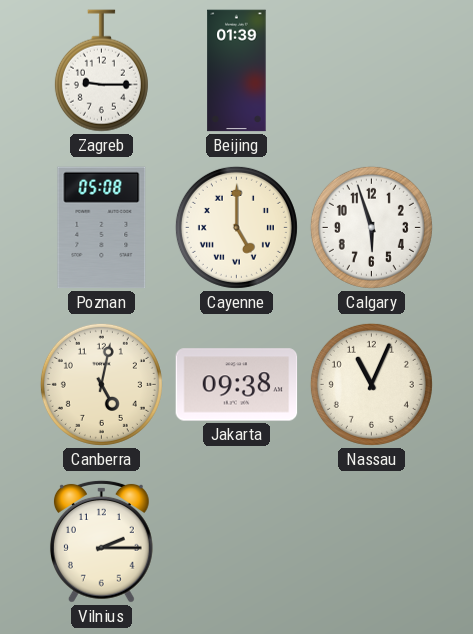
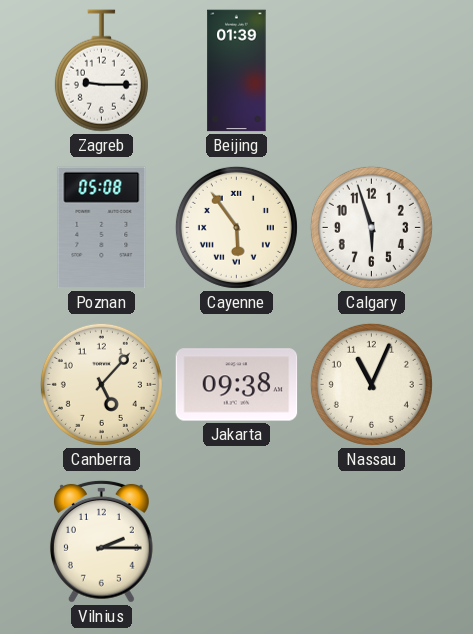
Cayenne: 5:00 -> 5:54
Canberra: 5:02 -> 5:07
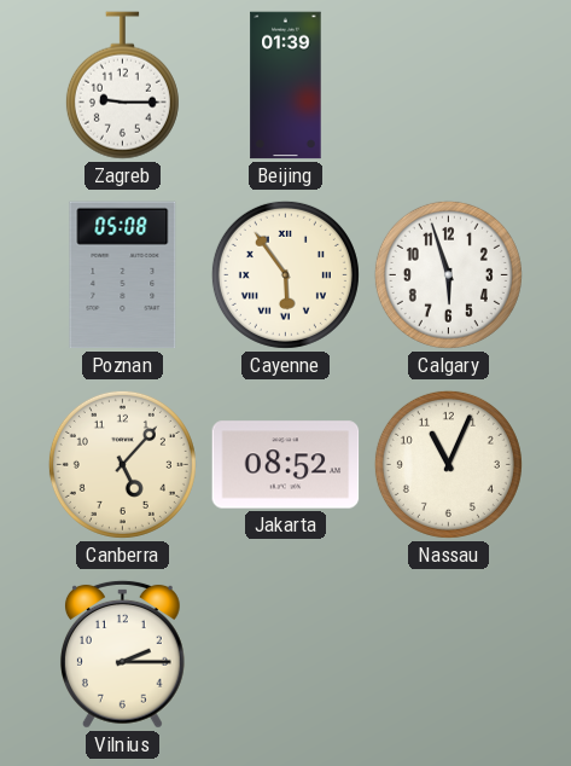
Jakarta: 09:38 -> 08:52
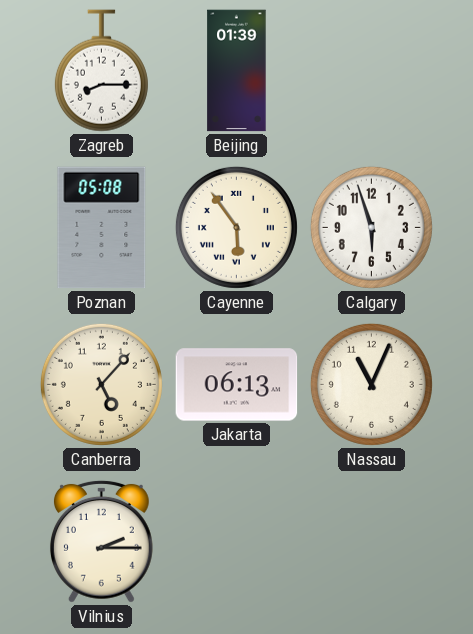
Zagreb: 9:15 -> 8:15
Jakarta: 08:52 -> 06:13
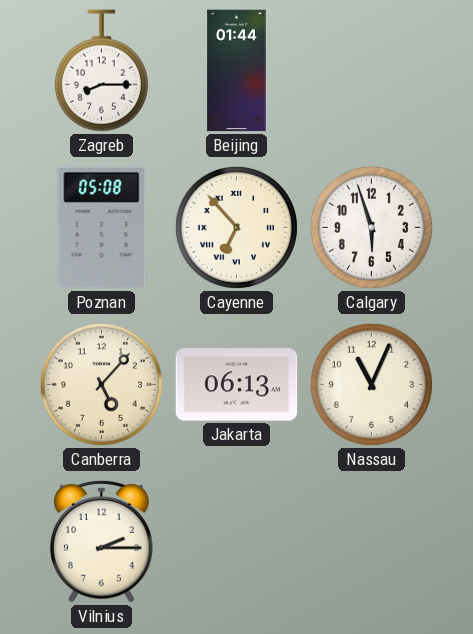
Beijing: 01:39 -> 01:44
Cayenne: 5:54 -> 6:53
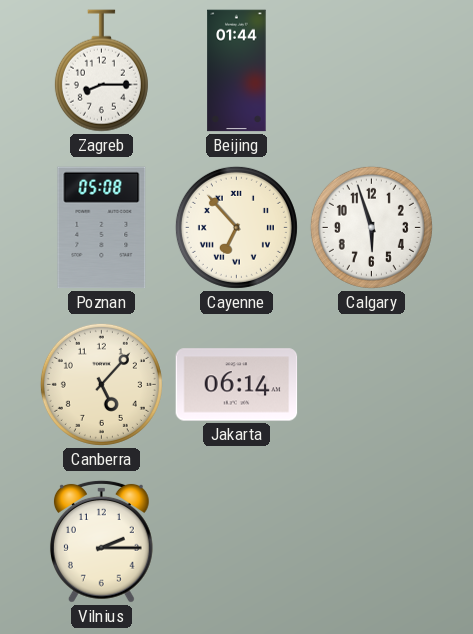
Jakarta: 06:13 -> 06:14
Nassau: 11:04 -> none
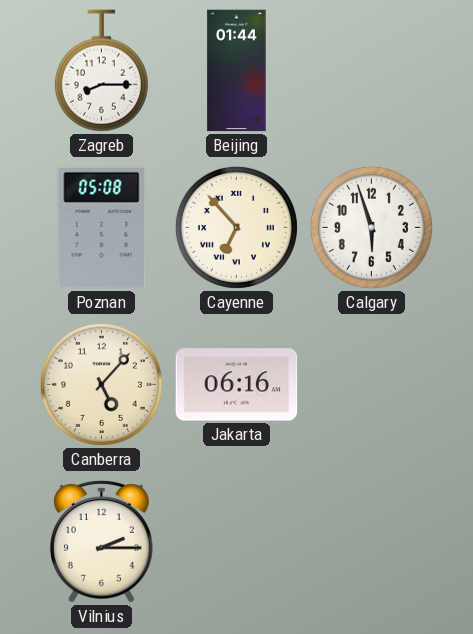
Jakarta: 06:14 -> 06:16
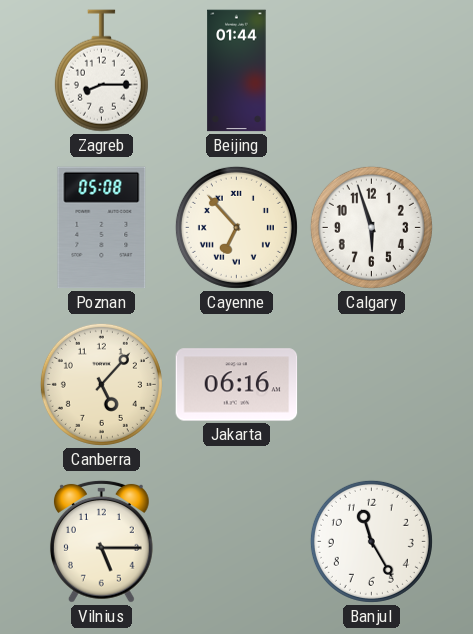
Vilnius: 2:15 -> 5:15
Banjul: none -> 11:25
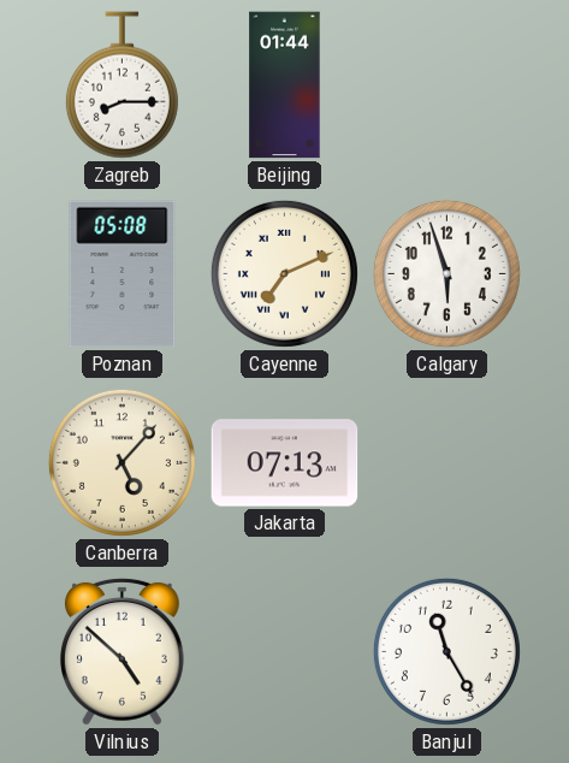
Cayenne: 6:53 -> 7:11
Jakarta: 06:16 -> 07:13
Vilnius: 5:15 -> 4:52
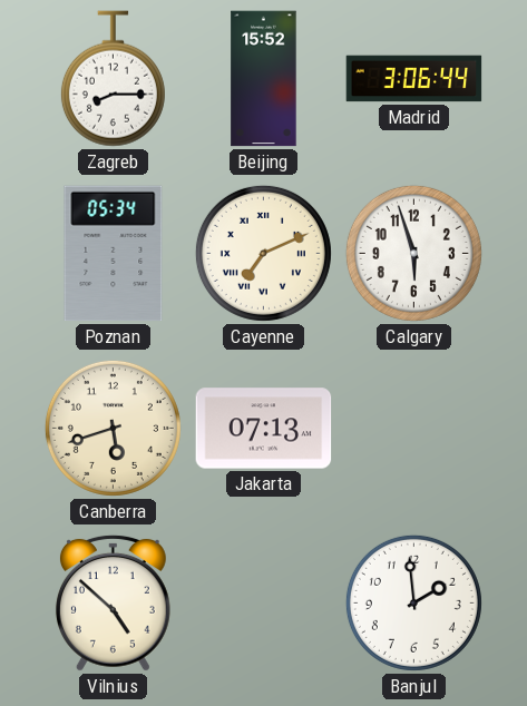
Beijing: 01:44 -> 15:52
Madrid: none -> 3:06
Poznan: 05:08 -> 05:34
Canberra: 5:07 -> 5:42
Banjul: 11:25 -> 1:59
